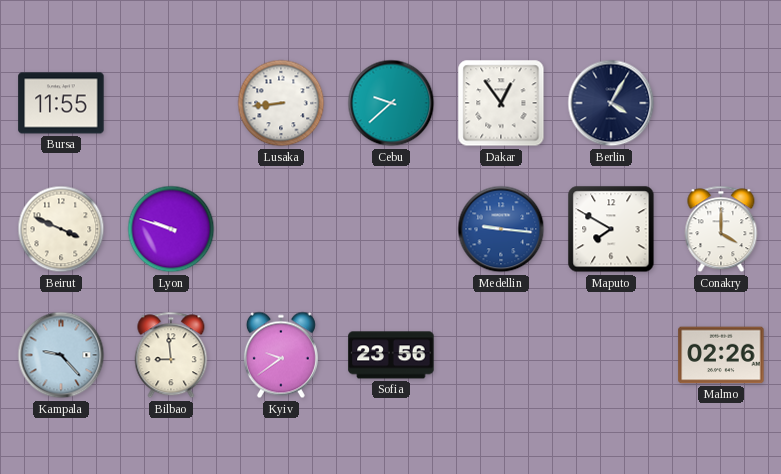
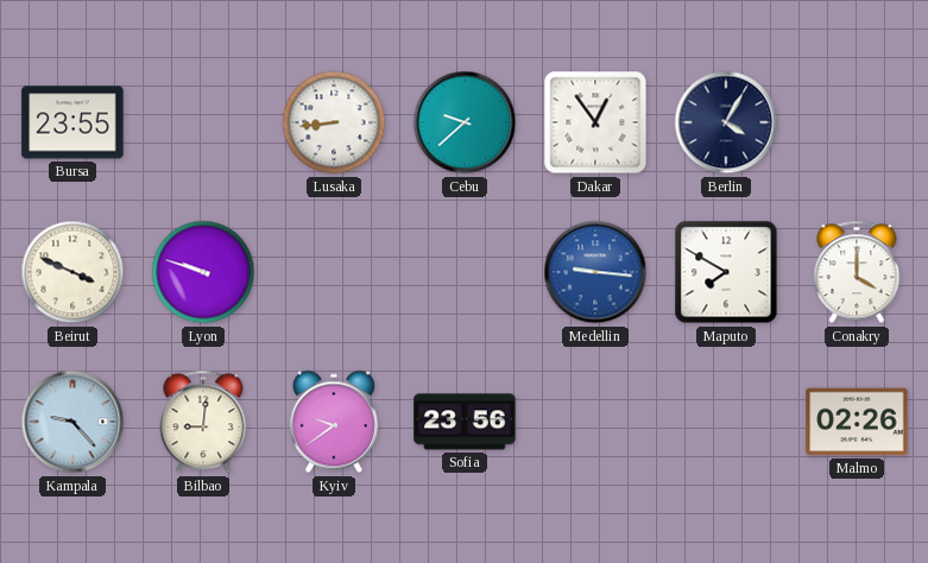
Bursa: 11:55 -> 23:55
Bilbao: 8:59 -> 9:01
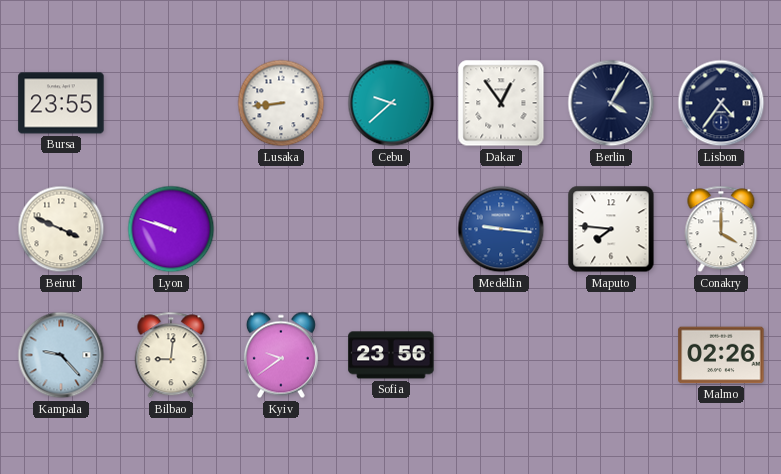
Lisbon: none -> 4:36
Maputo: 7:50 -> 7:46
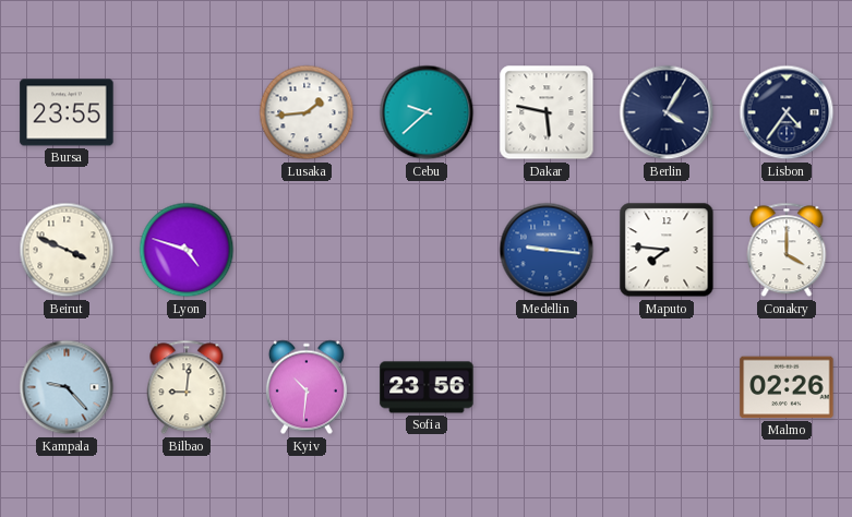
Lusaka: 8:44 -> 1:44
Dakar: 12:54 -> 5:47
Lyon: 9:48 -> 4:48
Kyiv: 9:39 -> 10:31
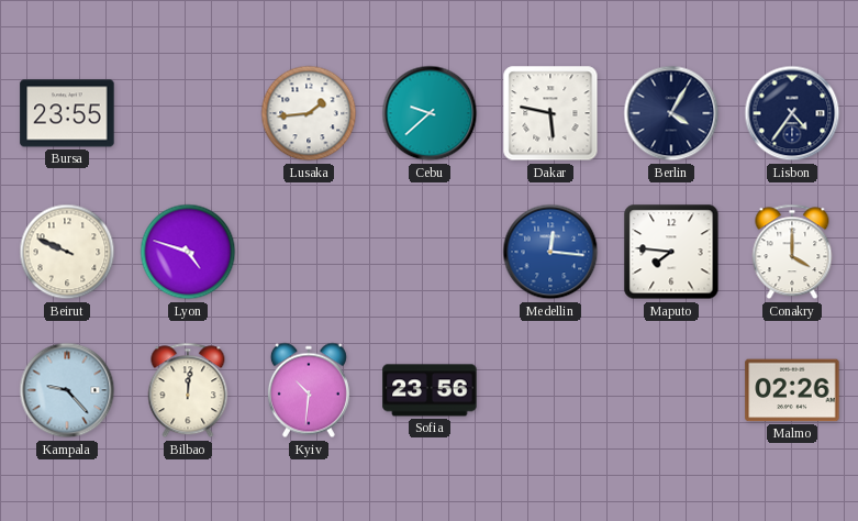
Beirut: 3:49 -> 9:49
Medellin: 9:16 -> 12:16
Bilbao: 9:01 -> 12:01
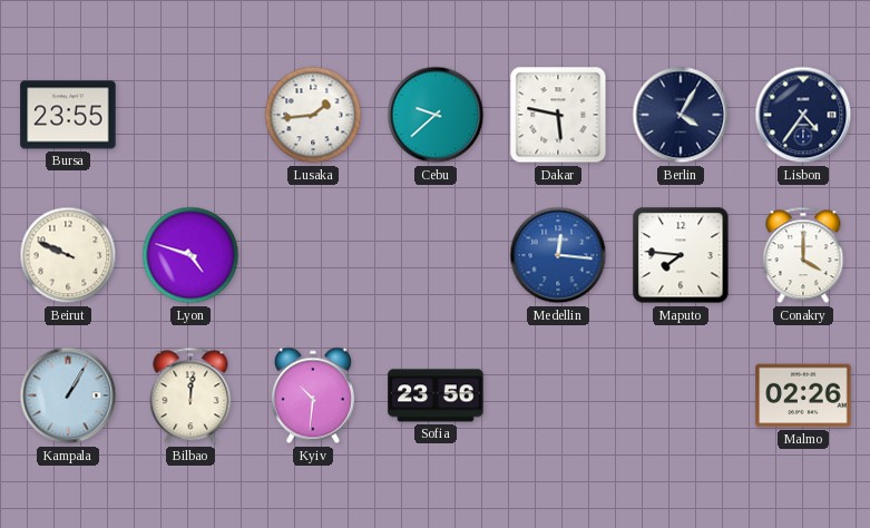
Kampala: 9:23 -> 1:05
